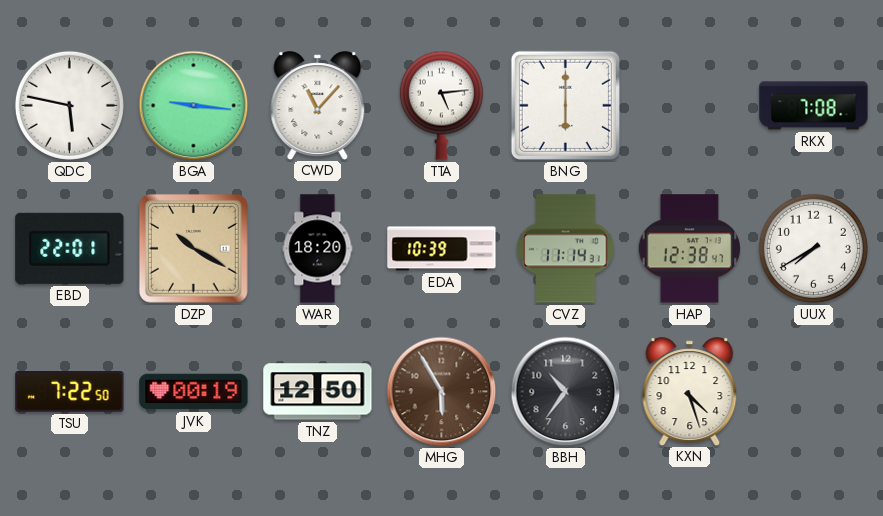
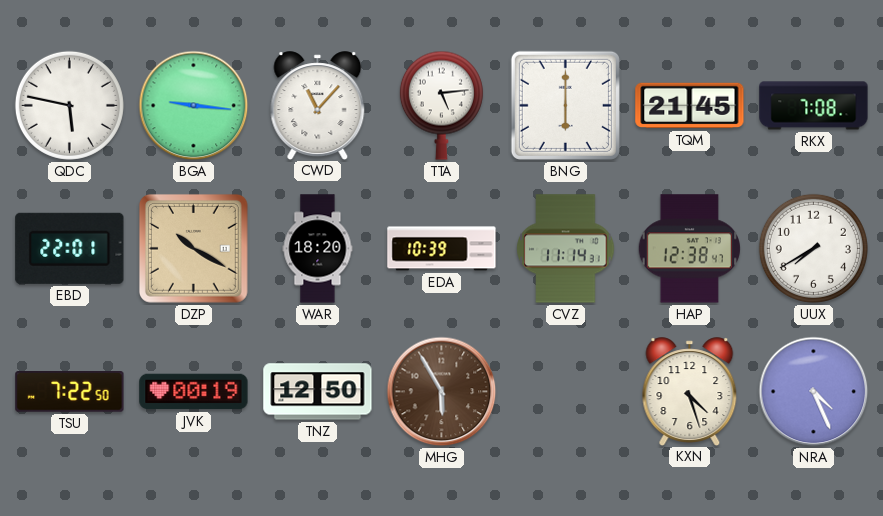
TQM: none -> 21:45
BBH: 10:36 -> none
NRA: none -> 4:26
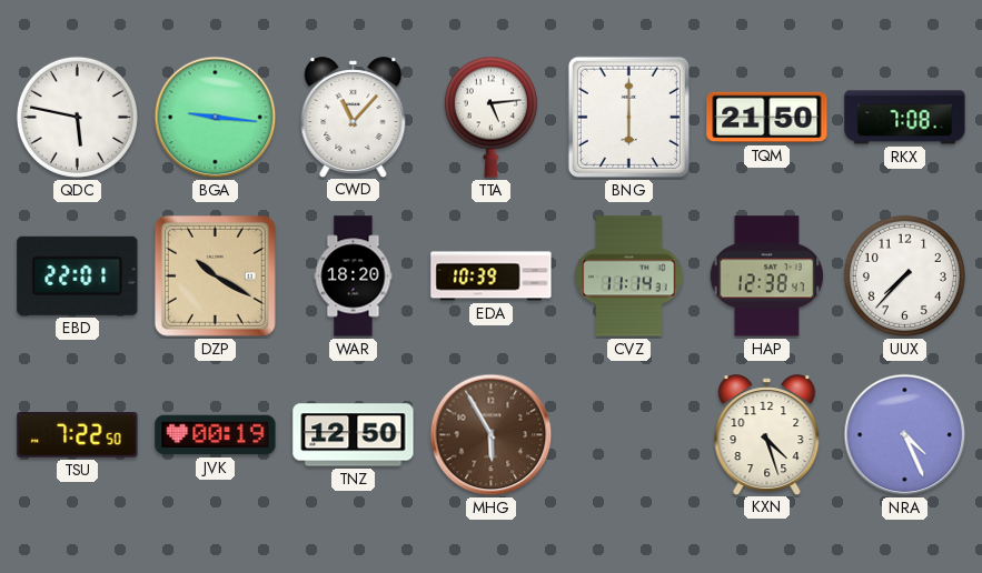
TQM: 21:45 -> 21:50
UUX: 7:40 -> 7:37
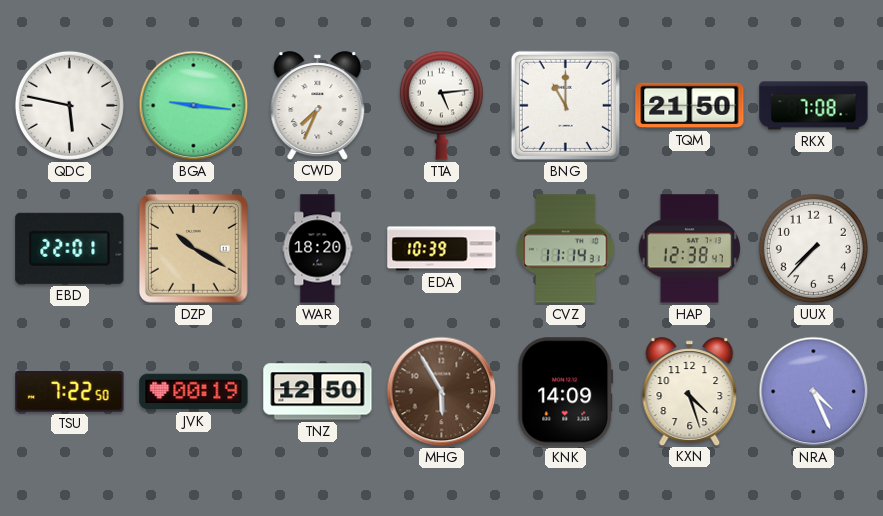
CWD: 11:07 -> 7:34
BNG: 6:00 -> 11:00
KNK: none -> 14:09
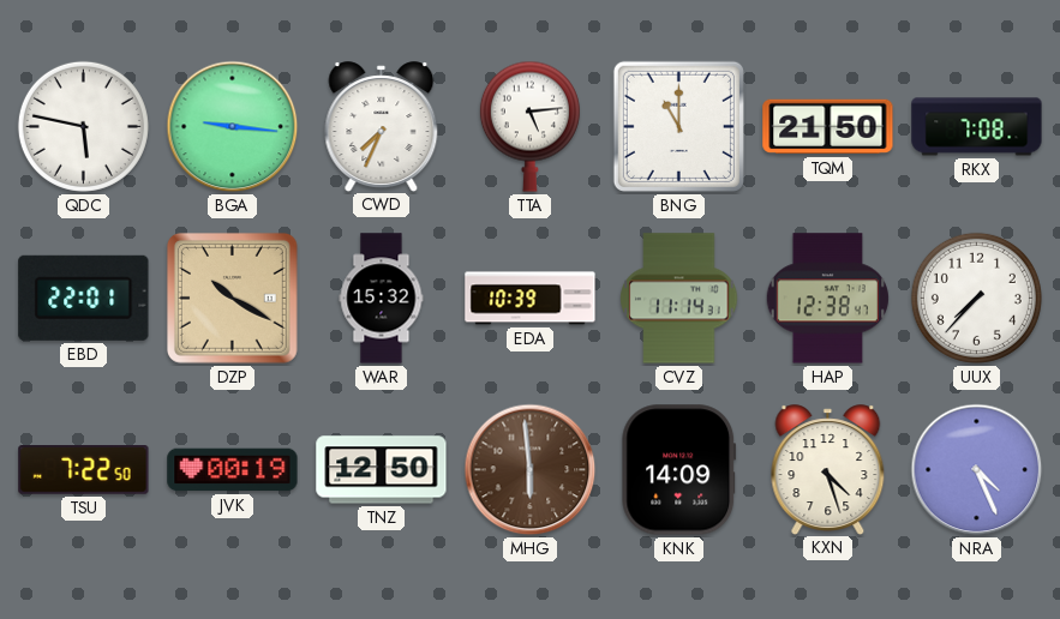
WAR: 18:20 -> 15:32
MHG: 5:55 -> 5:59
